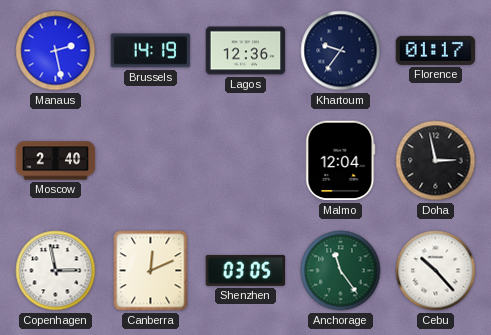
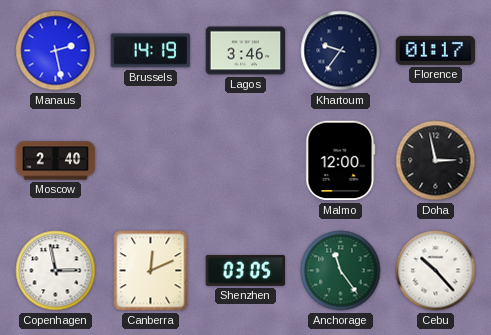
Lagos: 12:36 -> 3:46
Malmo: 12:04 -> 12:00
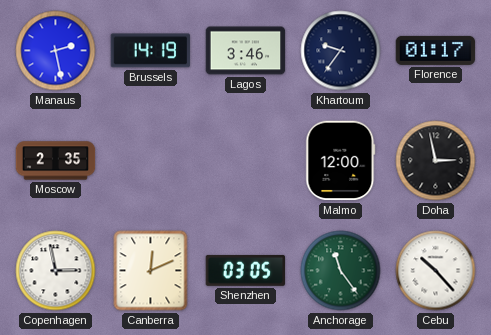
Moscow: 2:40 -> 2:35
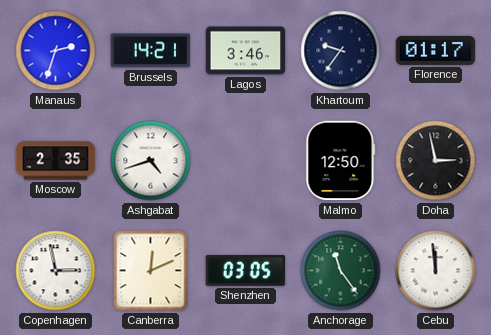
Manaus: 2:28 -> 2:33
Brussels: 14:19 -> 14:21
Ashgabat: none -> 4:42
Malmo: 12:00 -> 12:50
Cebu: 10:23 -> 11:59
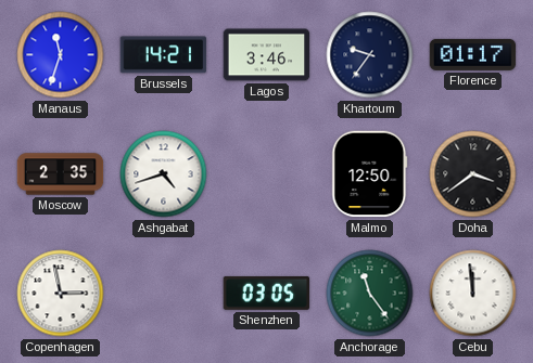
Manaus: 2:33 -> 11:33
Doha: 2:58 -> 3:39
Canberra: 12:11 -> none
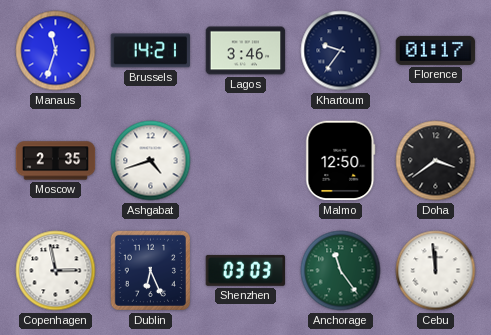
Dublin: none -> 6:26
Shenzhen: 03:05 -> 03:03
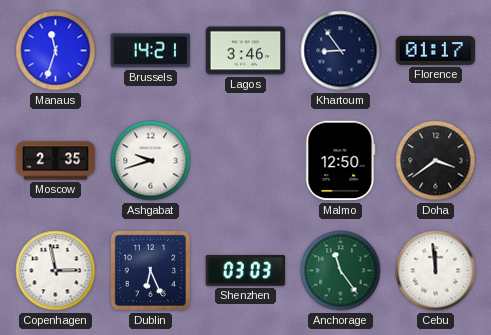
Khartoum: 9:36 -> 8:54
Ashgabat: 4:42 -> 9:42
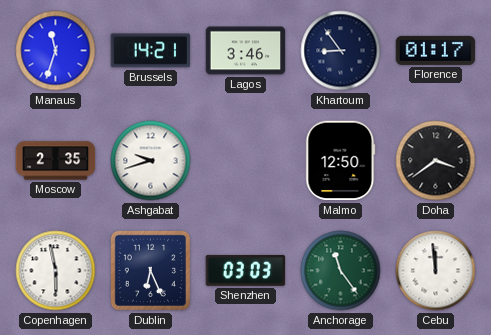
Copenhagen: 2:58 -> 5:58
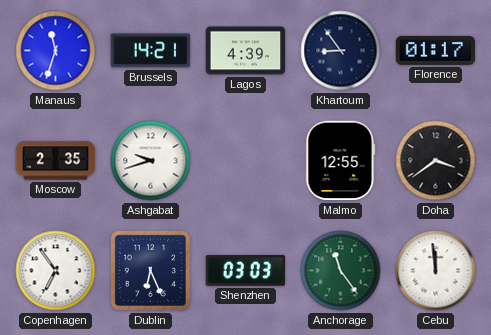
Lagos: 3:46 -> 4:39
Malmo: 12:50 -> 12:55
Copenhagen: 5:58 -> 6:54
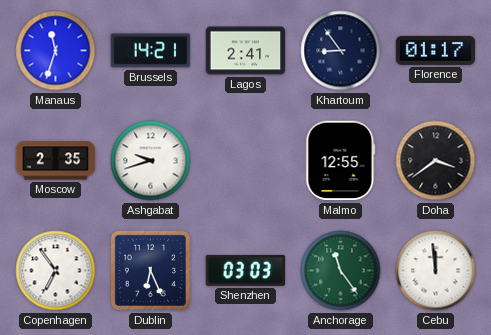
Lagos: 4:39 -> 2:41
